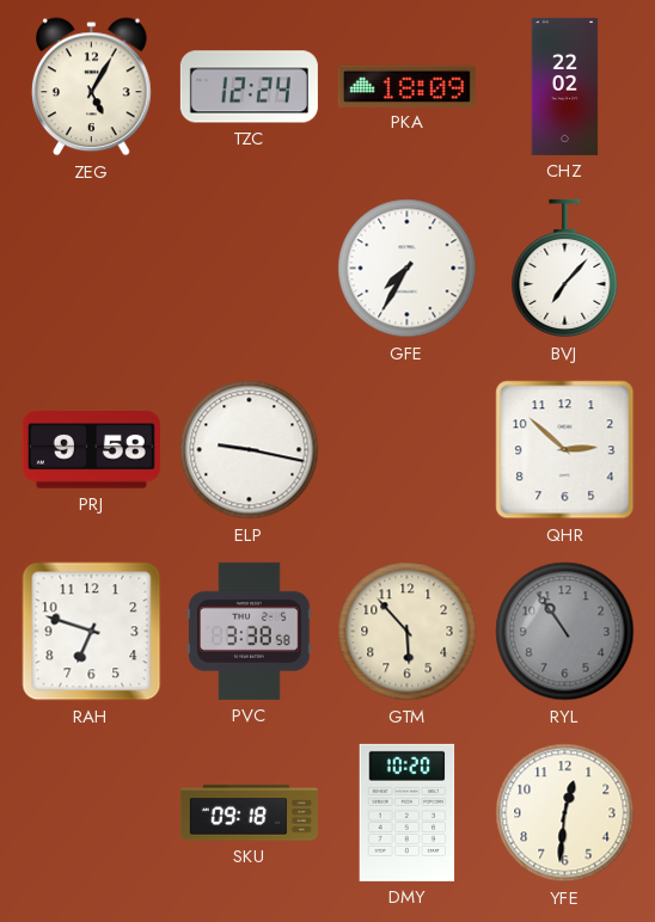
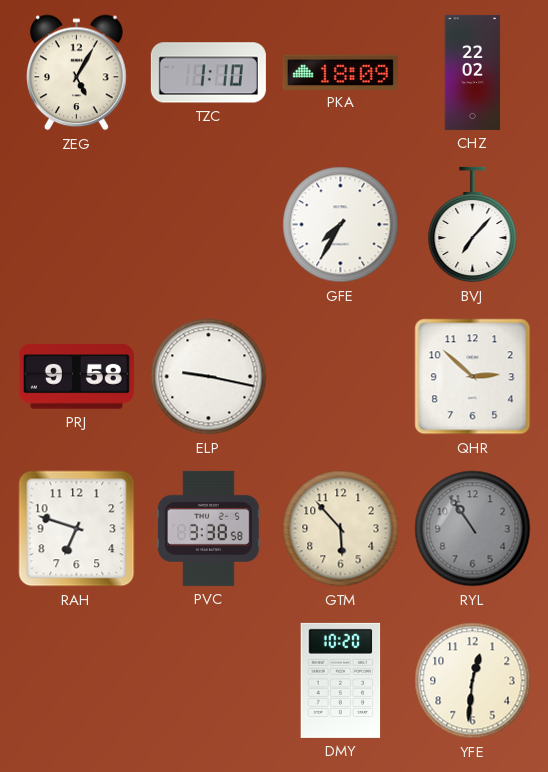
TZC: 12:24 -> 1:10
SKU: 09:18 -> none
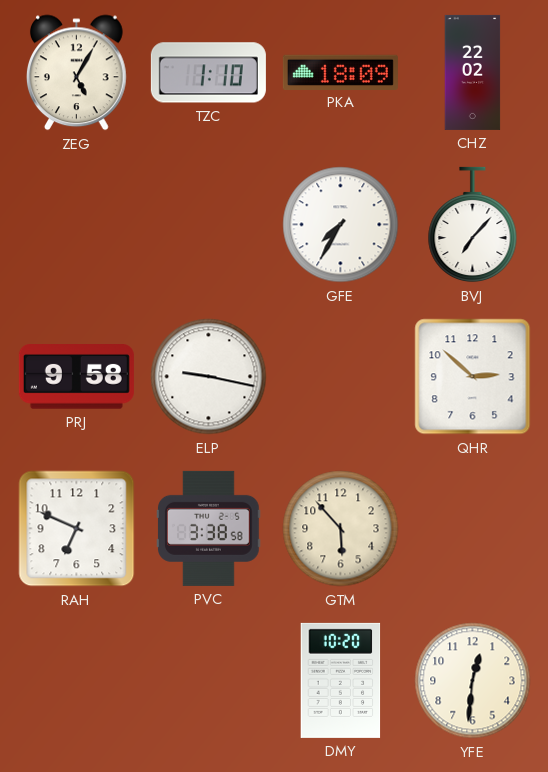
RAH: 6:48 -> 6:49
RYL: 10:54 -> none
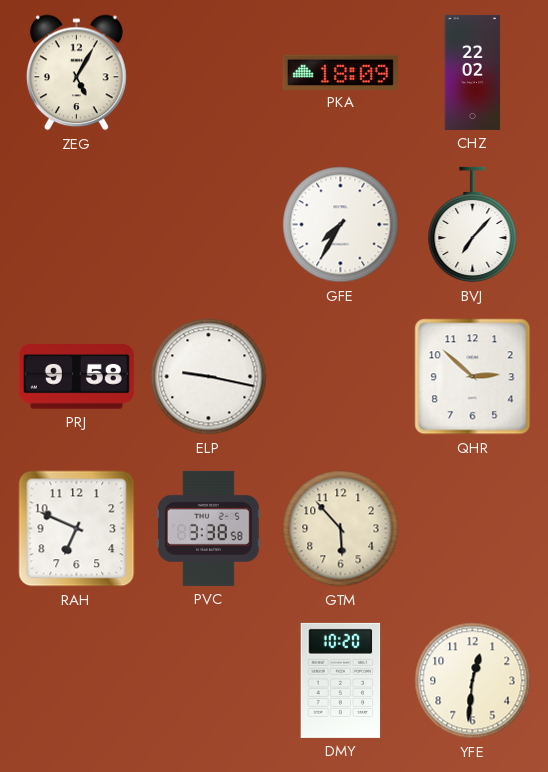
TZC: 1:10 -> none
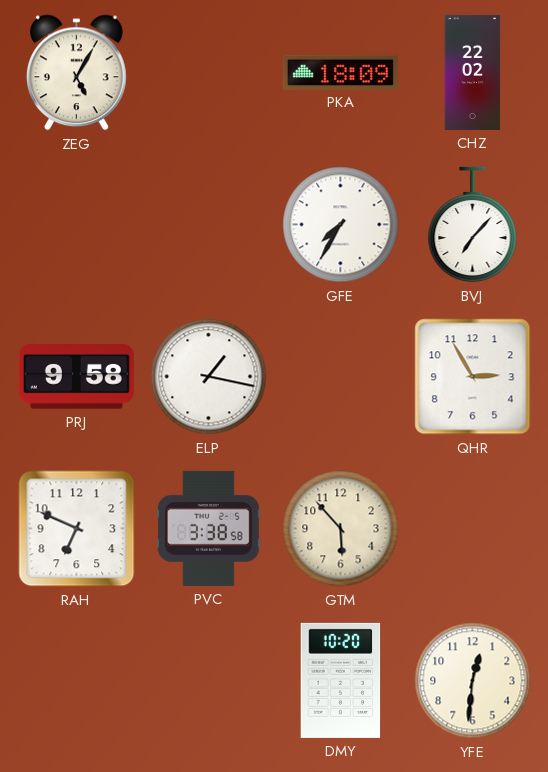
ELP: 9:17 -> 1:17
QHR: 2:52 -> 2:55
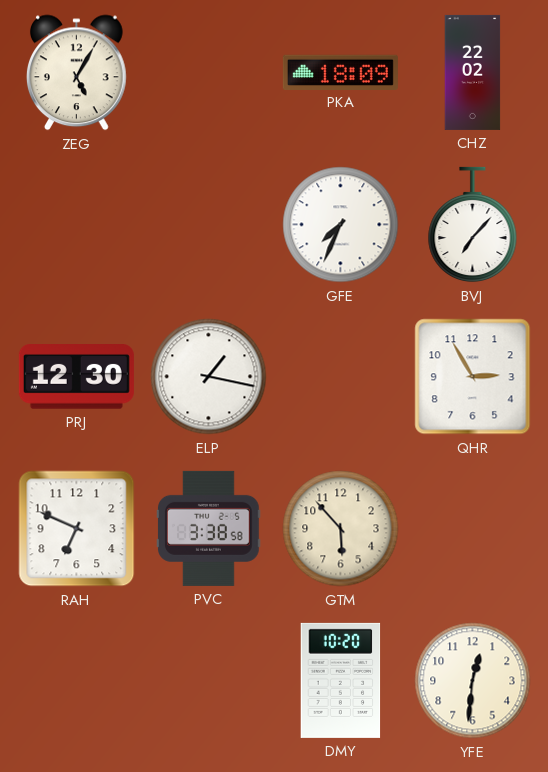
GFE: 7:35 -> 7:34
PRJ: 9:58 -> 12:30
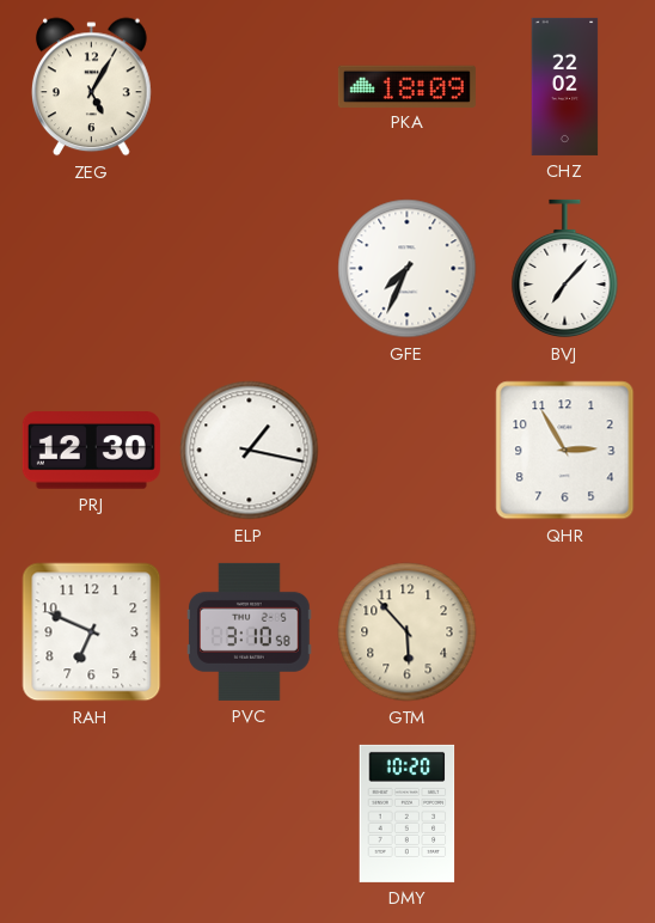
PVC: 3:38 -> 3:10
YFE: 12:31 -> none
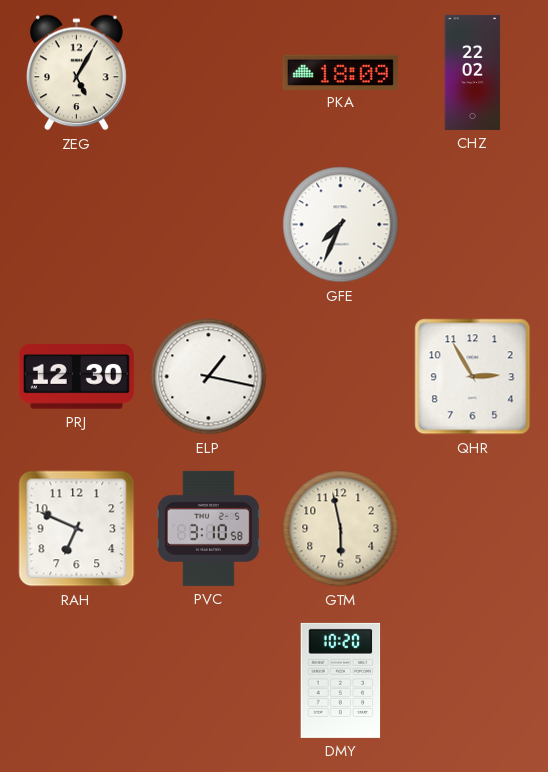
BVJ: 7:07 -> none
GTM: 5:53 -> 5:58
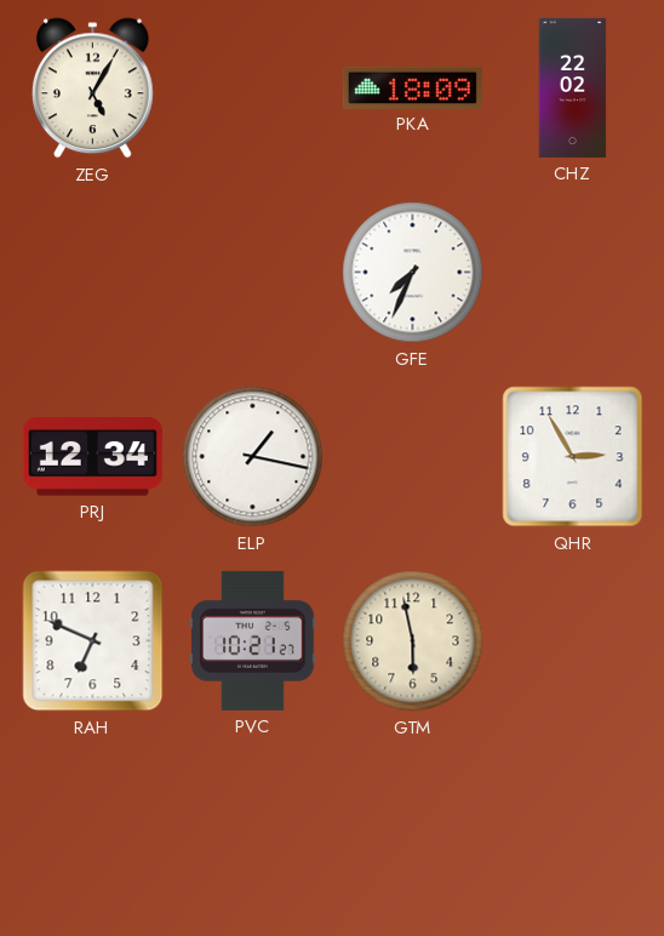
PRJ: 12:30 -> 12:34
PVC: 3:10 -> 10:21
DMY: 10:20 -> none
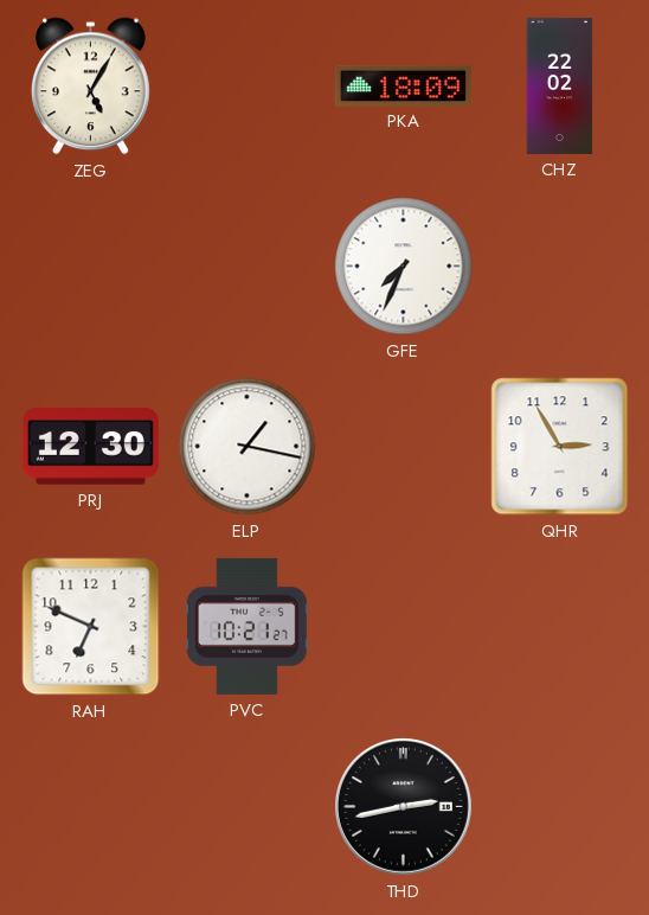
PRJ: 12:34 -> 12:30
GTM: 5:58 -> none
THD: none -> 2:43
